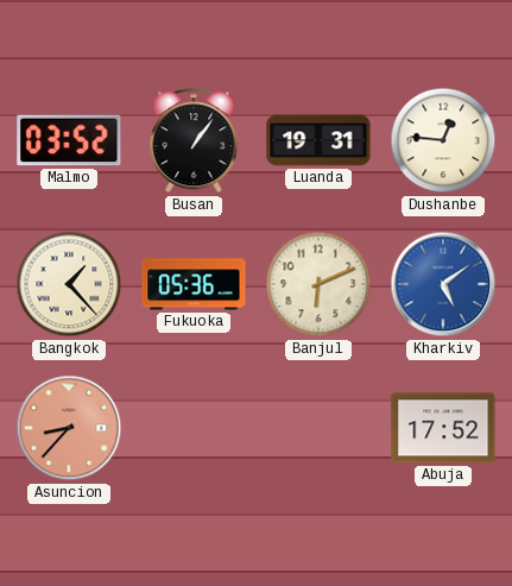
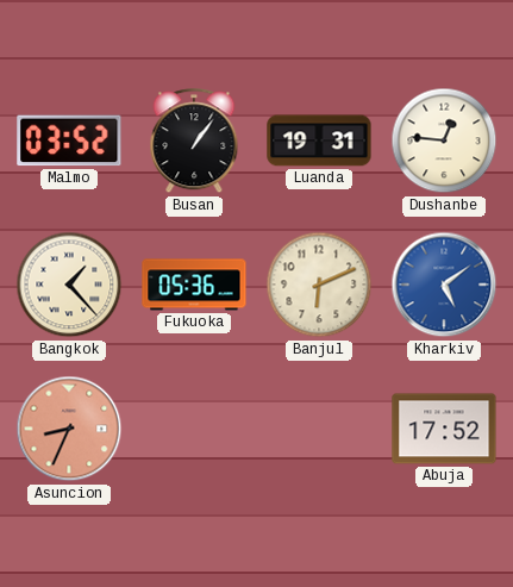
Asuncion: 8:37 -> 8:34
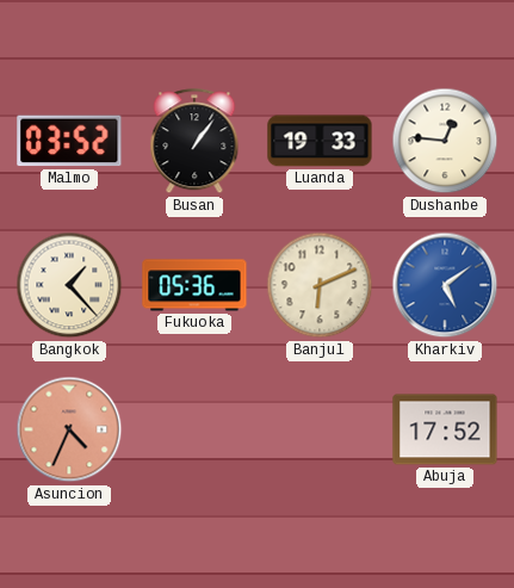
Luanda: 19:31 -> 19:33
Asuncion: 8:34 -> 4:34
